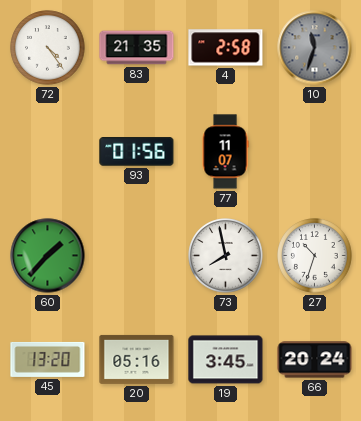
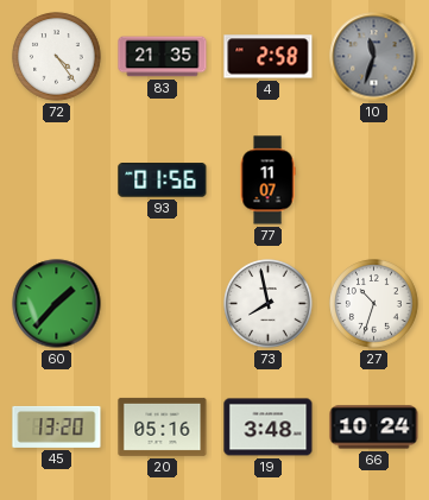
19: 3:45 -> 3:48
66: 20:24 -> 10:24
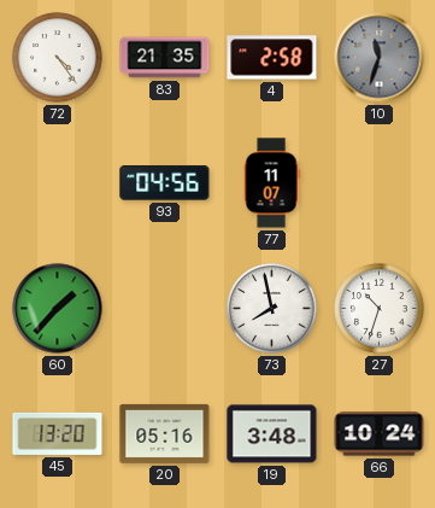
93: 01:56 -> 04:56
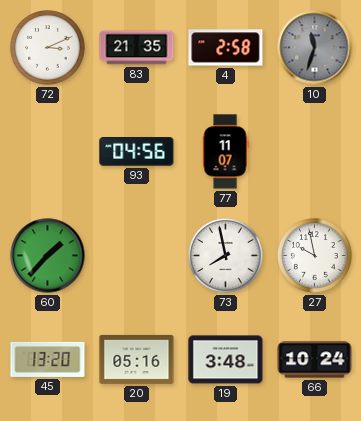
72: 4:24 -> 3:11
27: 10:33 -> 9:58
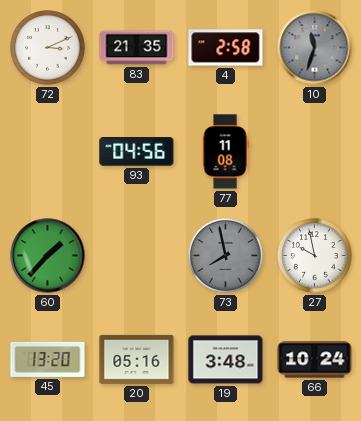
77: 11:07 -> 11:08
73 dial: white -> grey
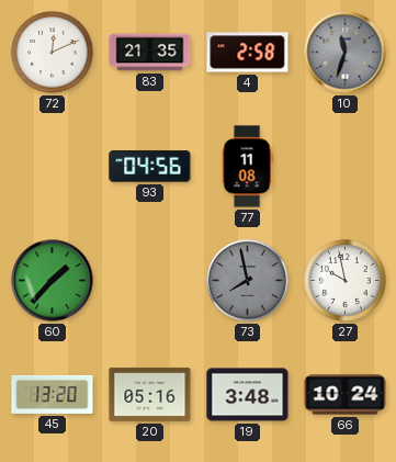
72: 3:11 -> 12:11
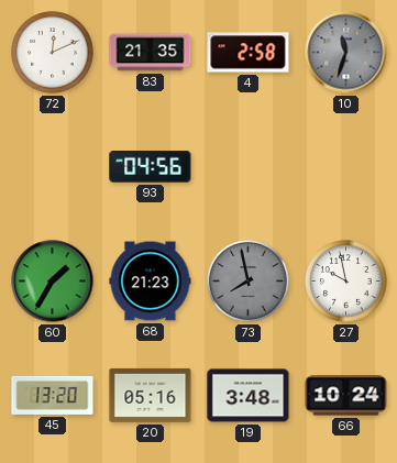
77: 11:08 -> none
60: 1:37 -> 1:35
68: none -> 21:23
